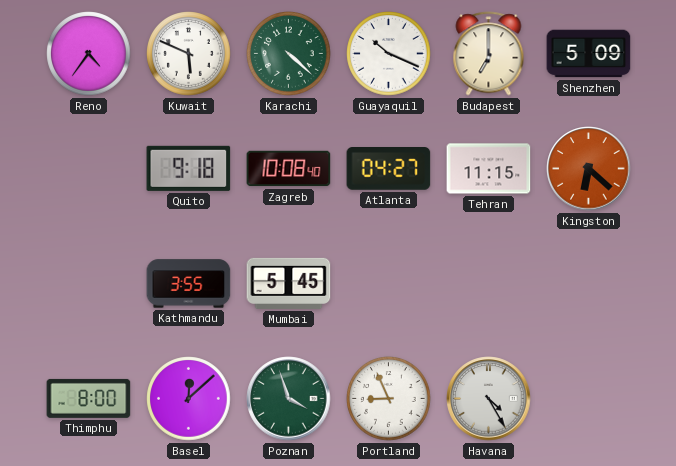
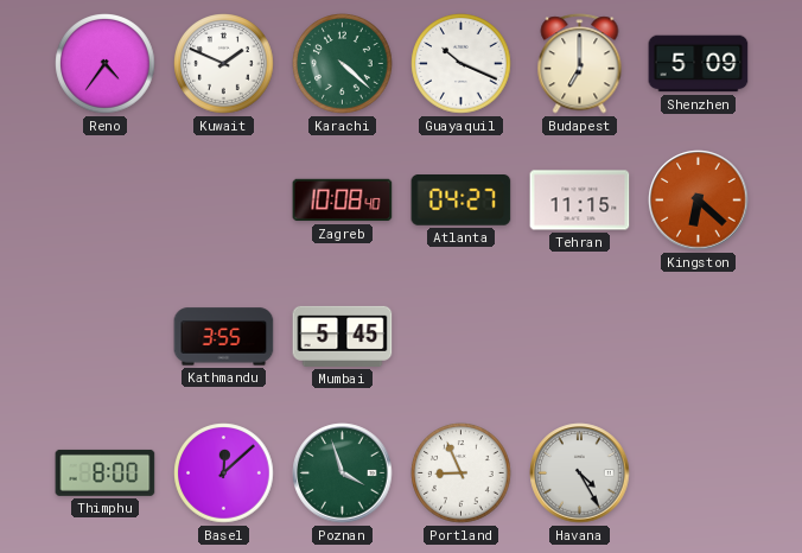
Kuwait: 5:49 -> 1:49
Quito: 9:18 -> none
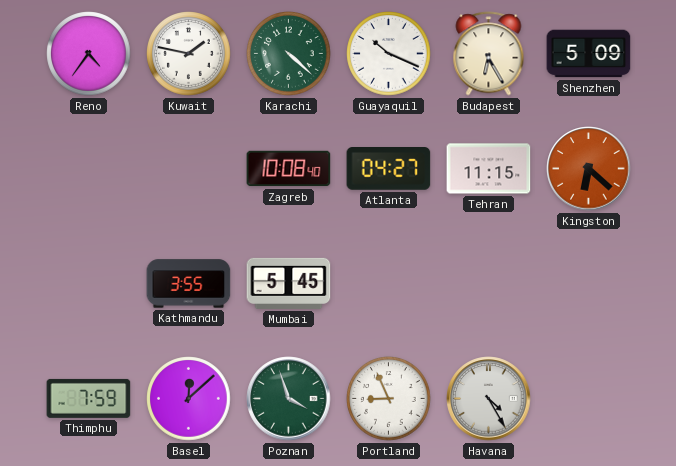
Kuwait: 1:49 -> 1:47
Budapest: 7:00 -> 6:25
Thimphu: 8:00 -> 7:59
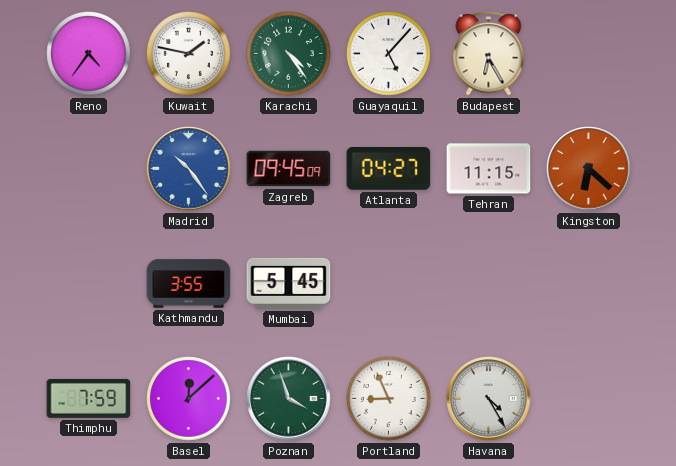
Karachi: 4:22 -> 4:24
Guayaquil: 10:19 -> 5:07
Shenzhen: 5:09 -> none
Madrid: none -> 10:24
Zagreb: 10:08 -> 09:45
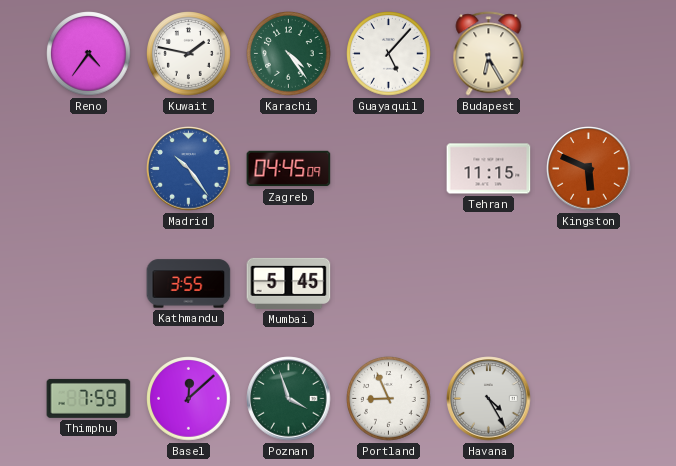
Zagreb: 09:45 -> 04:45
Atlanta: 04:27 -> none
Kingston: 6:22 -> 5:49
